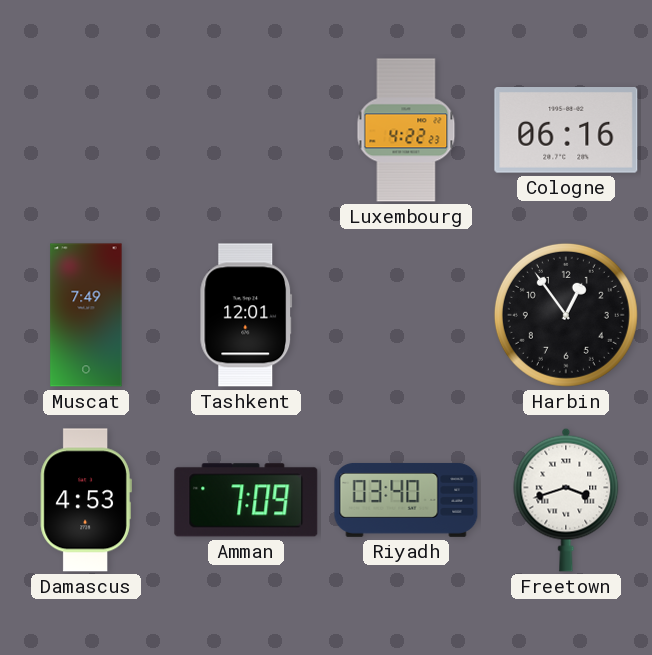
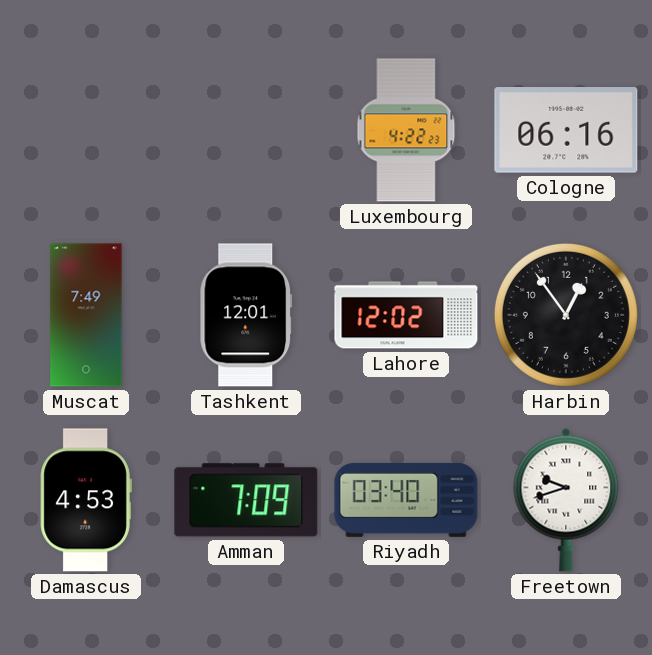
Lahore: none -> 12:02
Freetown: 3:42 -> 9:42
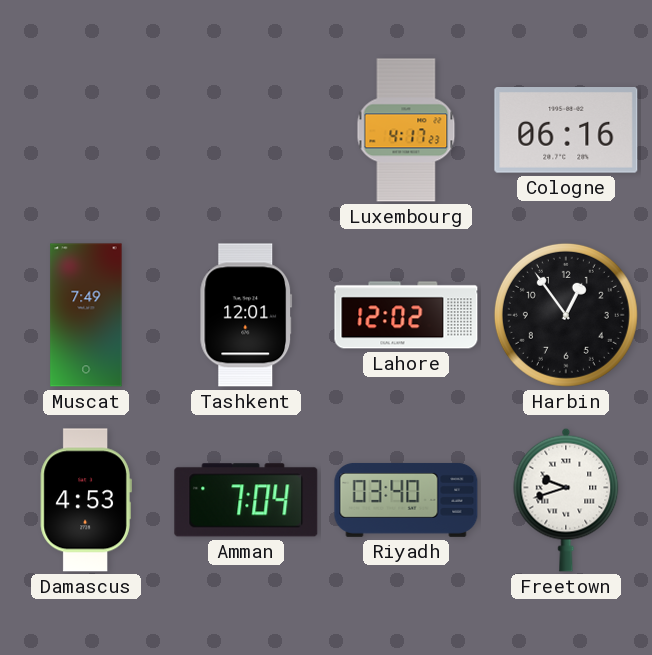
Luxembourg: 4:22 -> 4:17
Amman: 7:09 -> 7:04
